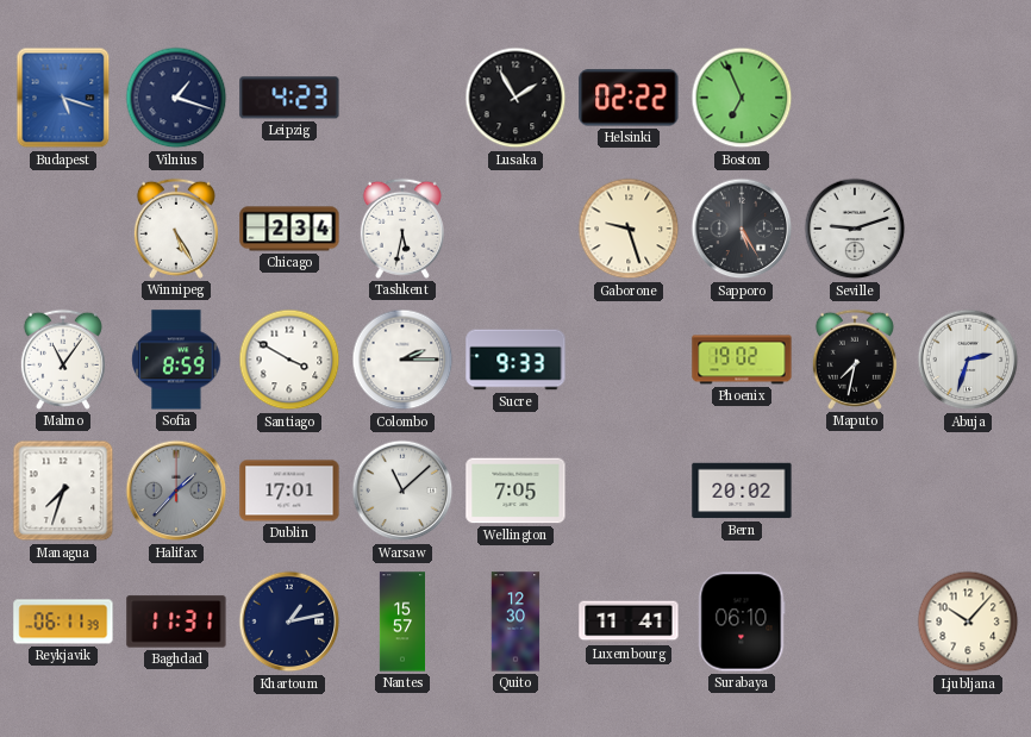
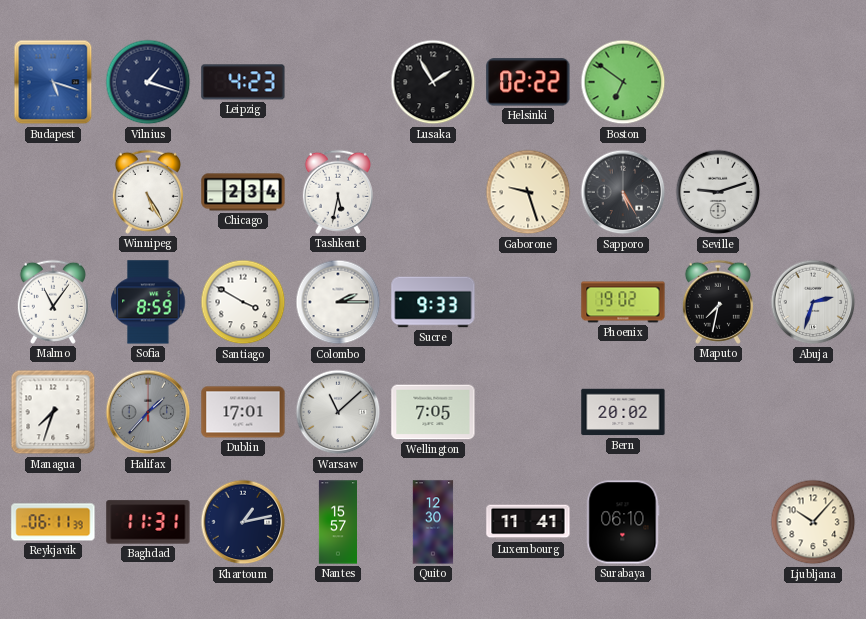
Boston: 6:56 -> 6:51
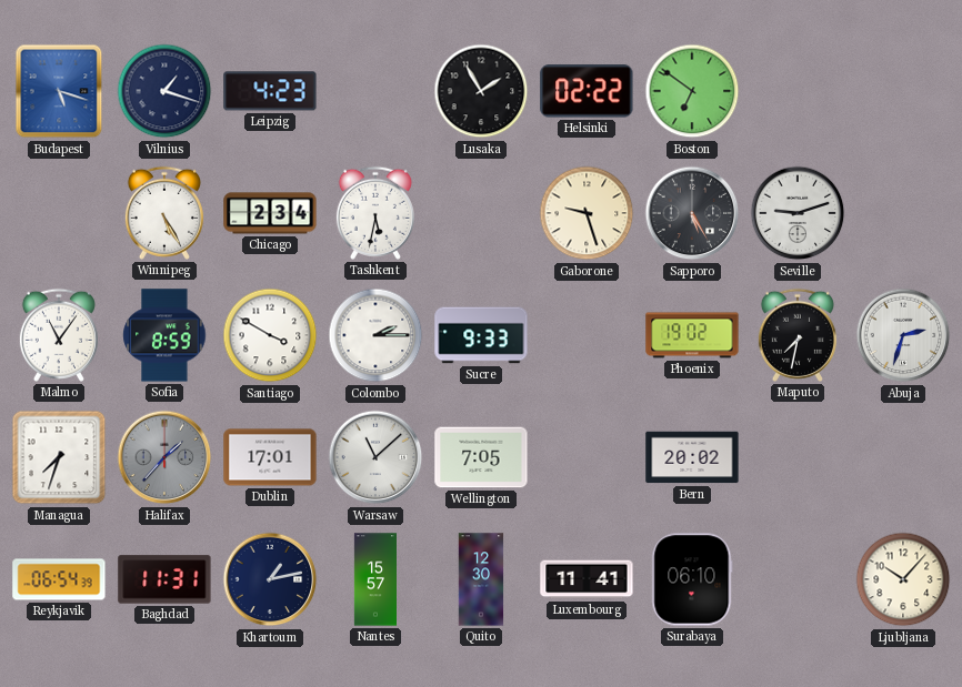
Reykjavik: 06:11 -> 06:54
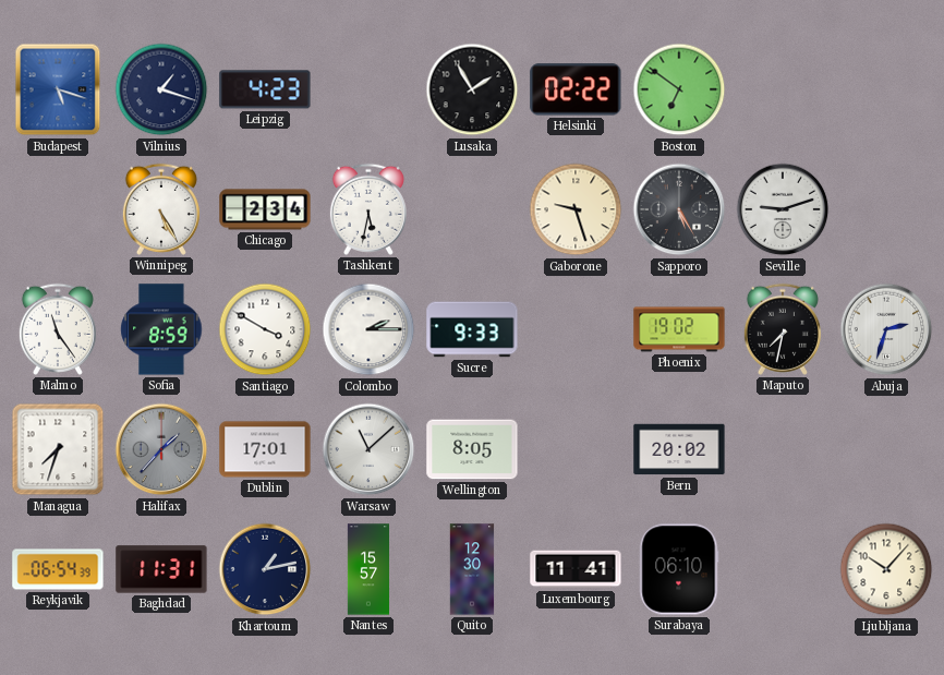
Malmo: 11:06 -> 11:24
Wellington: 7:05 -> 8:05
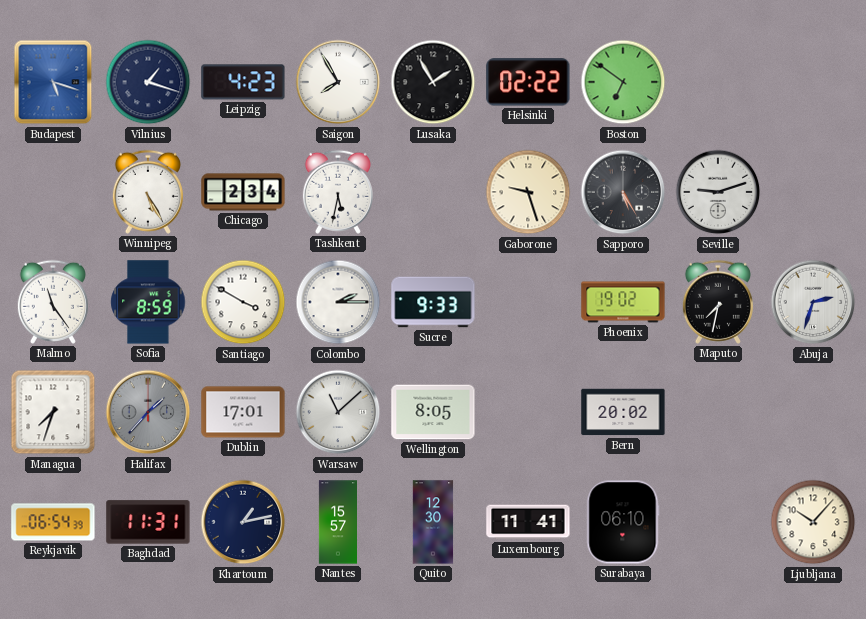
Saigon: none -> 7:55
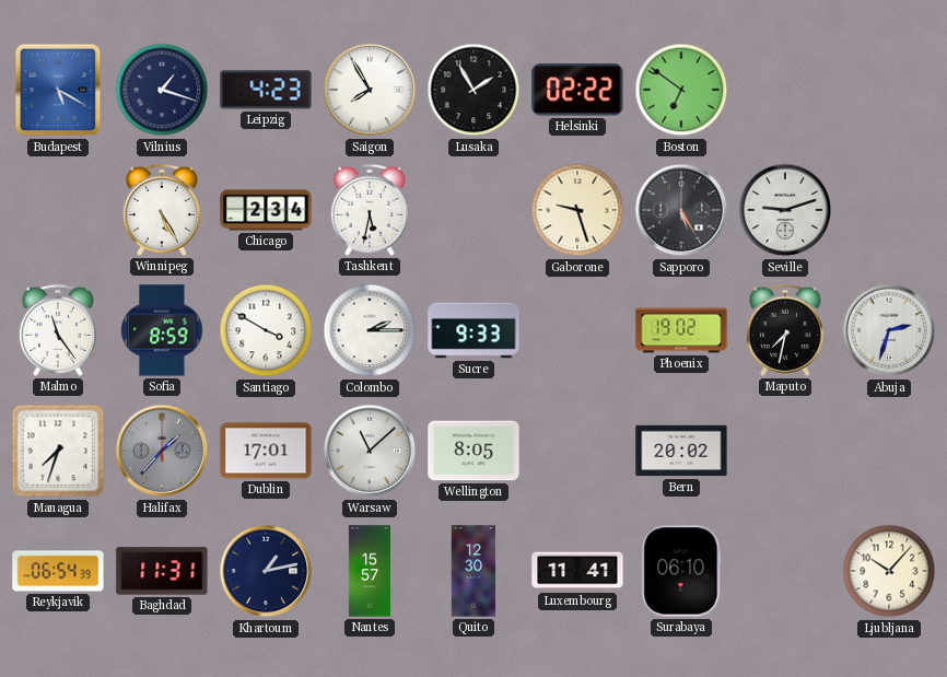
Budapest: 5:18 -> 5:20
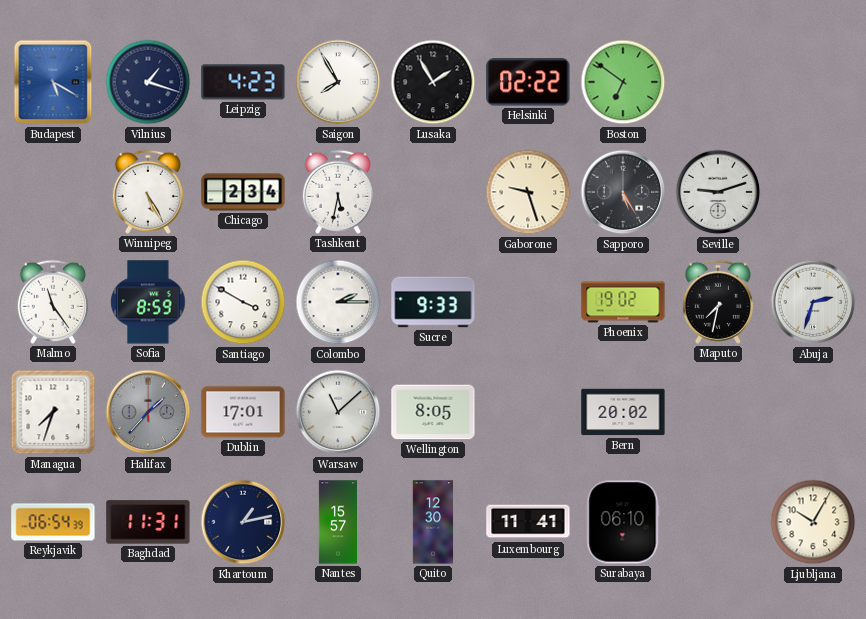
Ljubljana: 10:07 -> 10:05
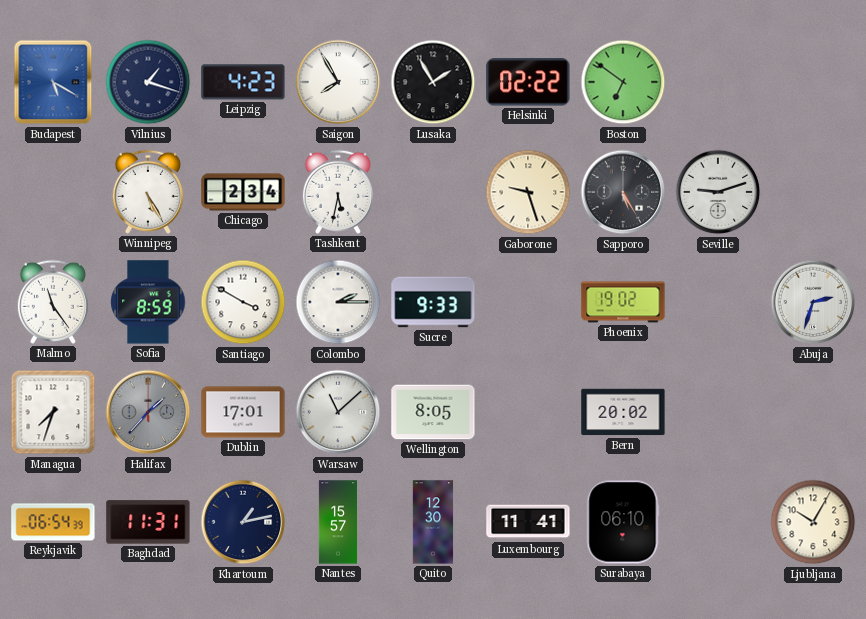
Maputo: 7:32 -> none
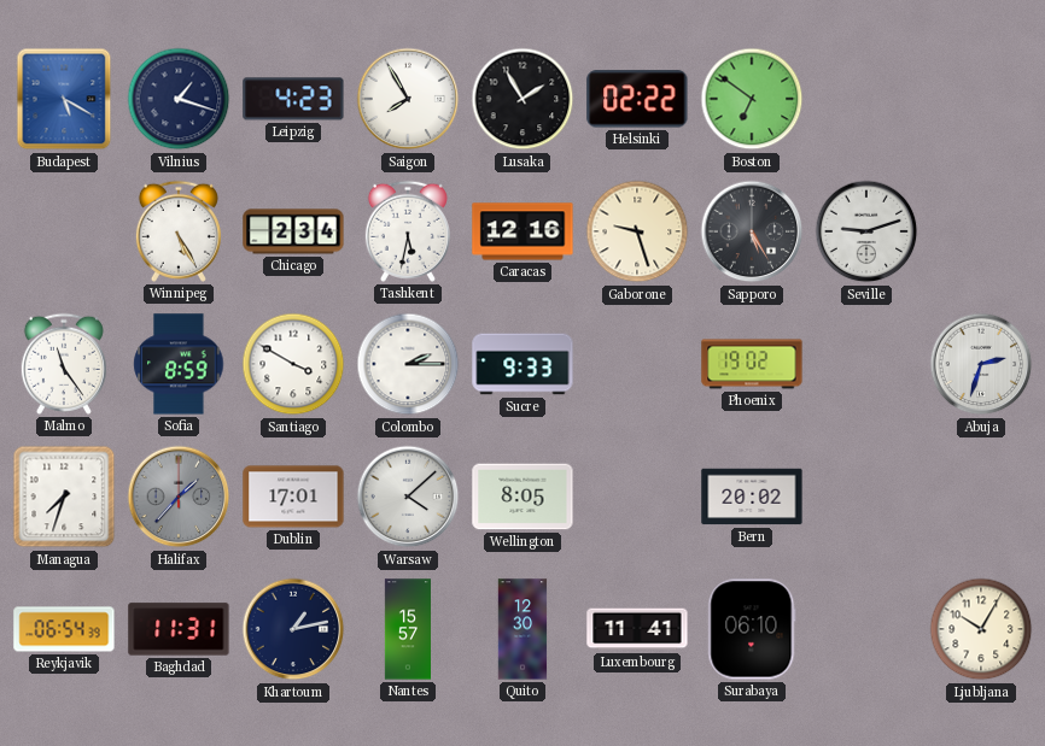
Caracas: none -> 12:16
Warsaw: 11:08 -> 4:08
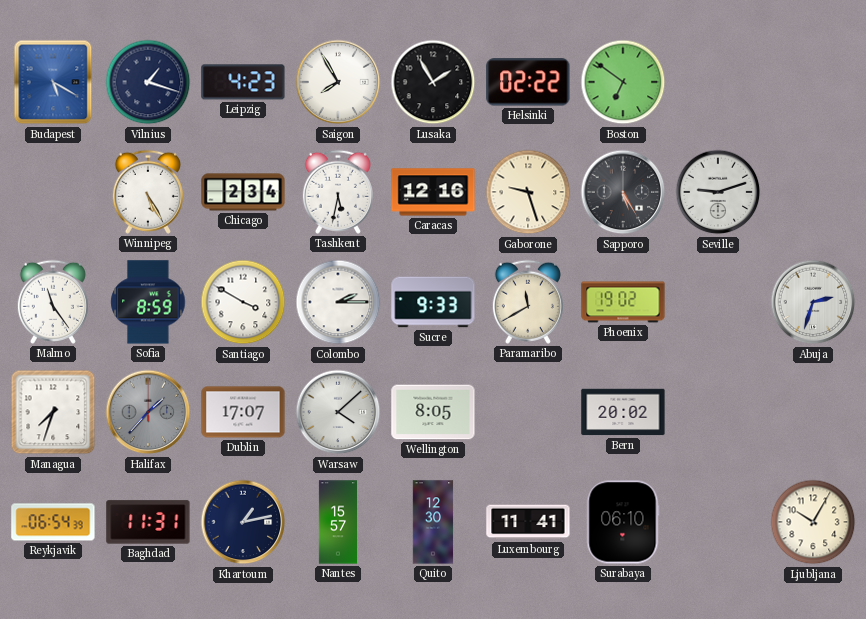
Paramaribo: none -> 11:40
Dublin: 17:01 -> 17:07
